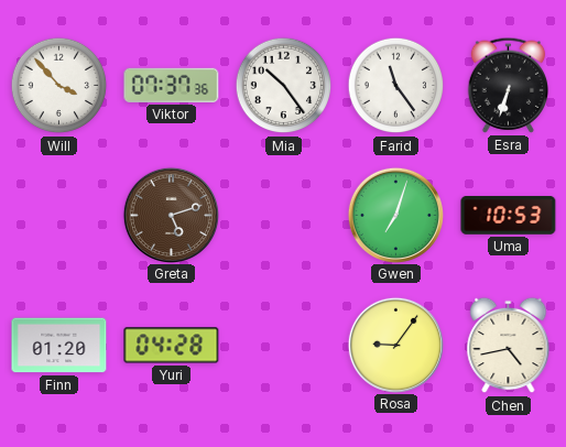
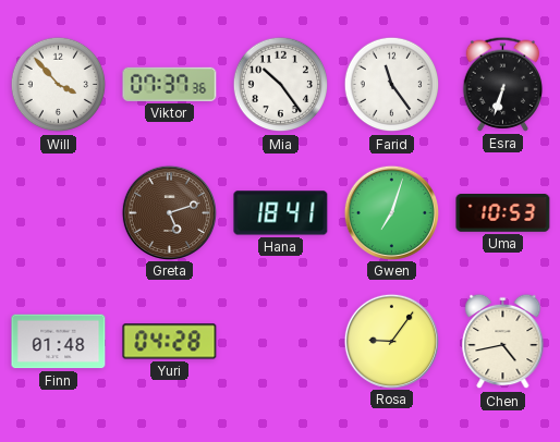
Hana: none -> 18:41
Finn: 01:20 -> 01:48
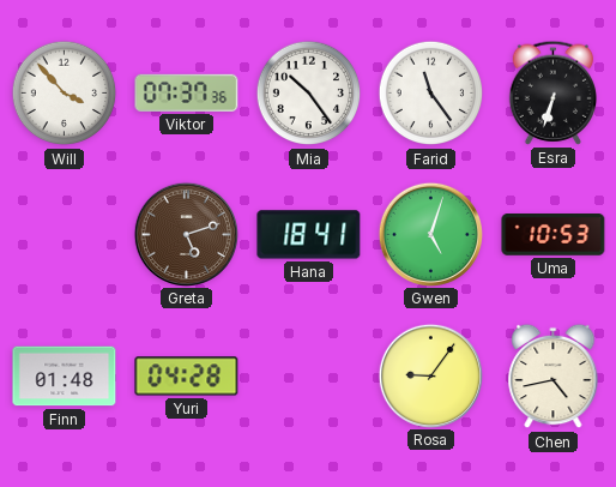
Gwen: 7:03 -> 5:03
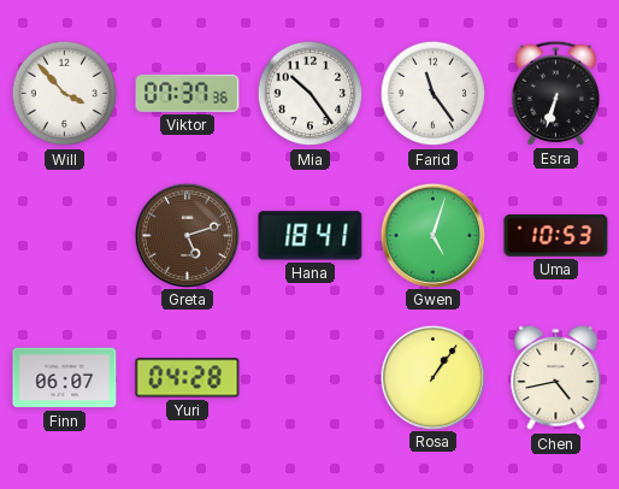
Finn: 01:48 -> 06:07
Rosa: 9:06 -> 1:06
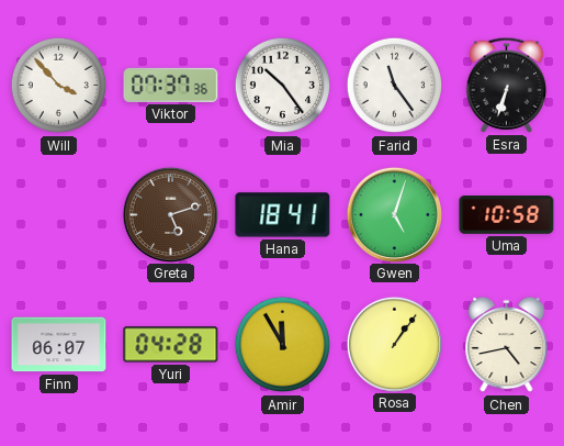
Uma: 10:53 -> 10:58
Amir: none -> 11:55
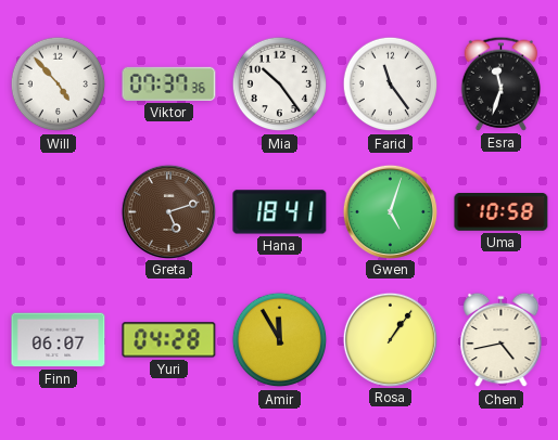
Will: 3:53 -> 4:53
Esra: 6:33 -> 11:33
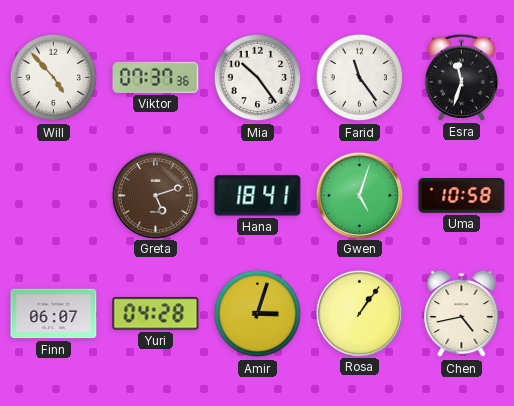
Amir: 11:55 -> 3:03
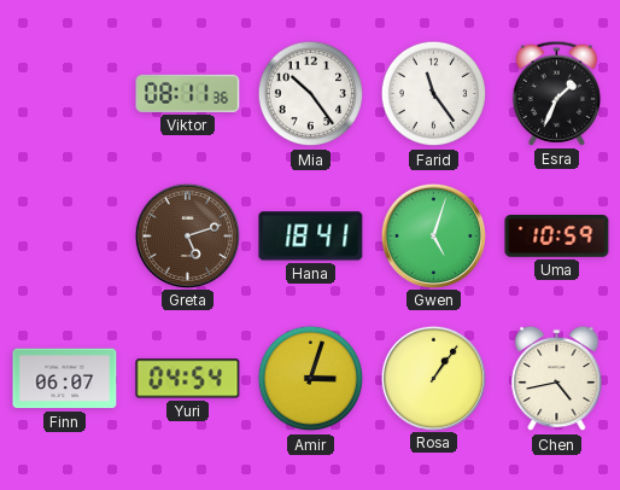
Will: 4:53 -> none
Viktor: 07:37 -> 08:11
Esra: 11:33 -> 1:34
Uma: 10:58 -> 10:59
Yuri: 04:28 -> 04:54
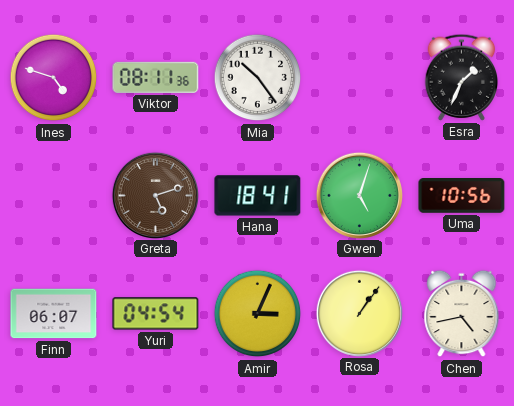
Ines: none -> 4:48
Farid: 11:24 -> none
Uma: 10:59 -> 10:56
Amir: 3:03 -> 3:04
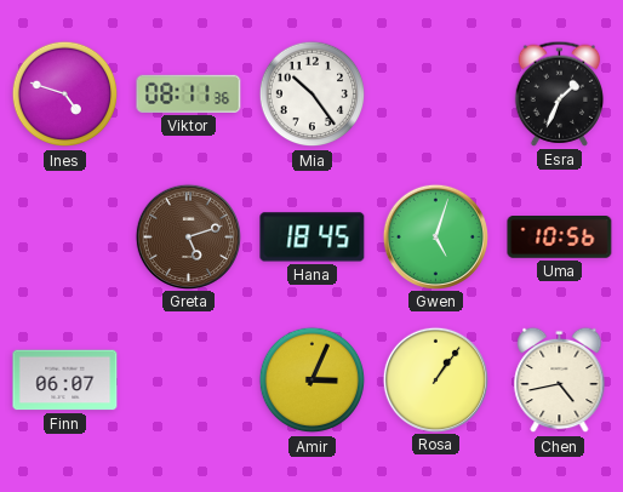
Hana: 18:41 -> 18:45
Yuri: 04:54 -> none
